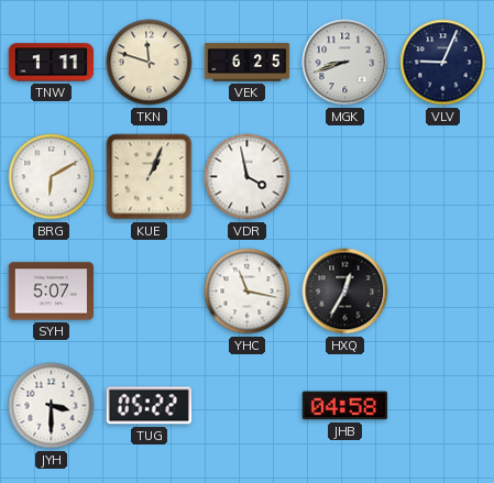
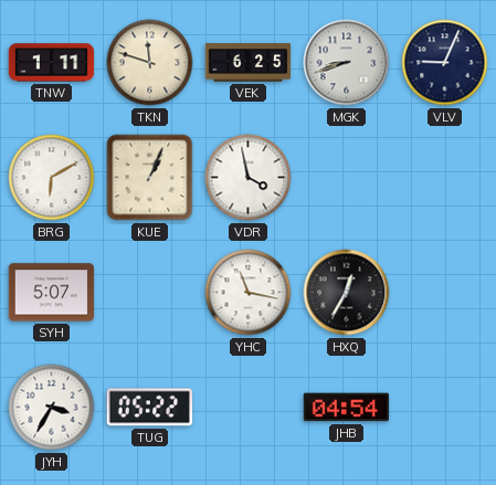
JYH: 3:30 -> 3:35
JHB: 04:58 -> 04:54
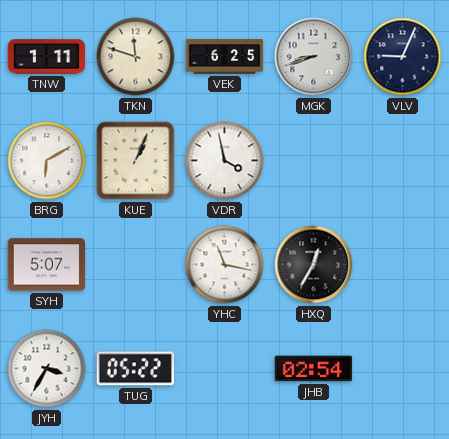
JHB: 04:54 -> 02:54
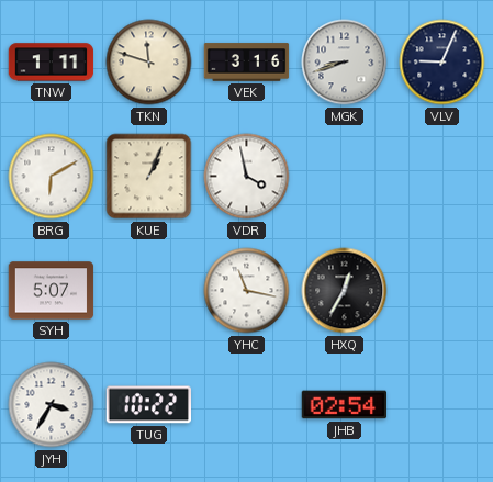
VEK: 6:25 -> 3:16
TUG: 05:22 -> 10:22
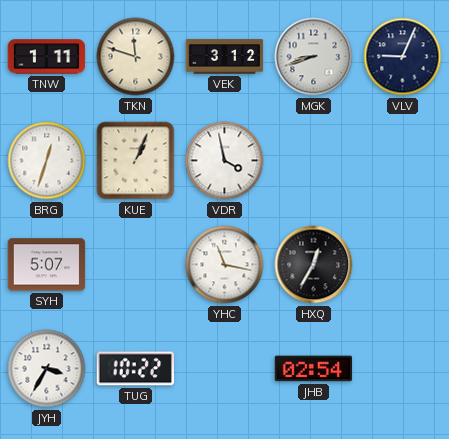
VEK: 3:16 -> 3:12
BRG: 6:10 -> 12:33
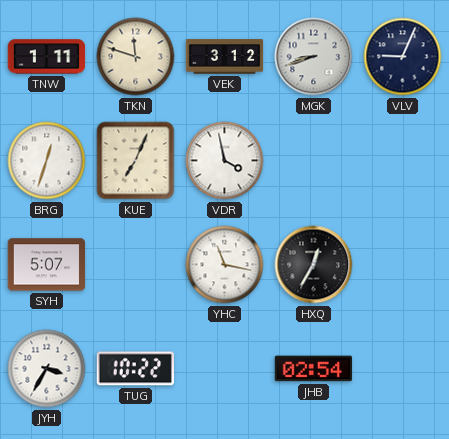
KUE: 1:04 -> 7:04
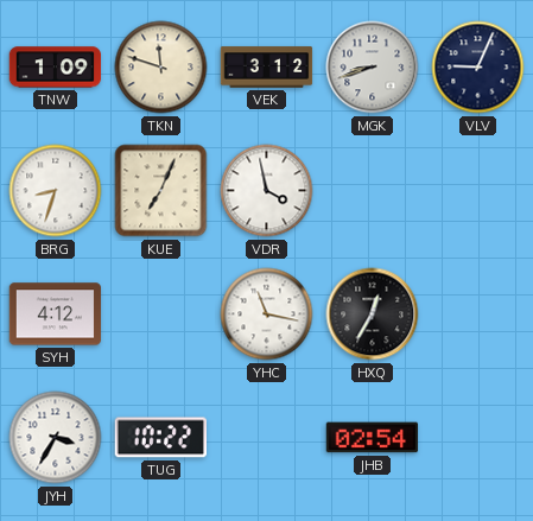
TNW: 1:11 -> 1:09
BRG: 12:33 -> 8:33
SYH: 5:07 -> 4:12
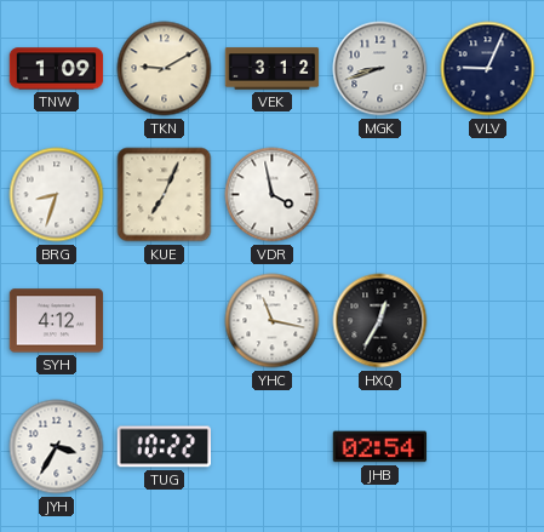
TKN: 11:48 -> 9:10
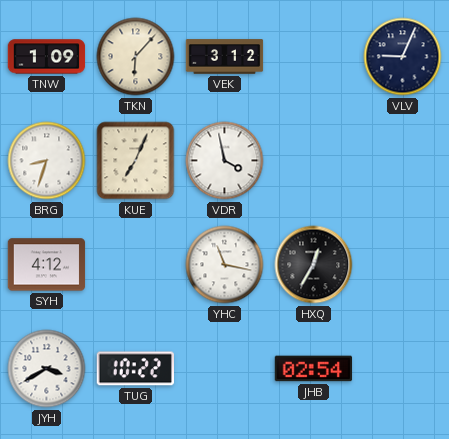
TKN: 9:10 -> 6:07
MGK: 8:42 -> none
JYH: 3:35 -> 3:40
